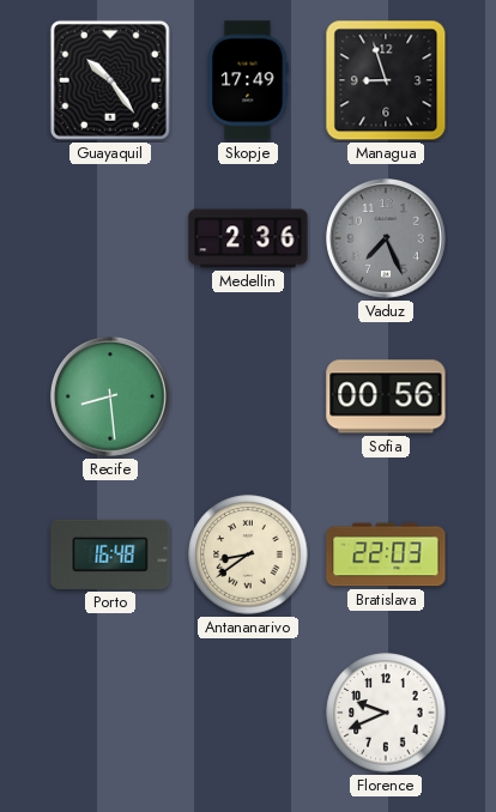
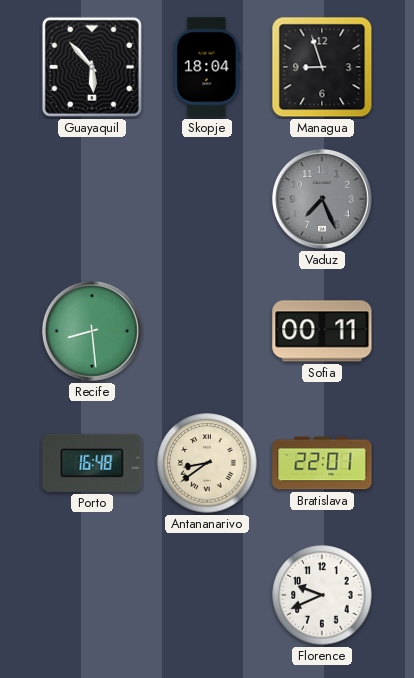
Guayaquil: 10:24 -> 5:53
Skopje: 17:49 -> 18:04
Medellin: 2:36 -> none
Sofia: 00:56 -> 00:11
Bratislava: 22:03 -> 22:01
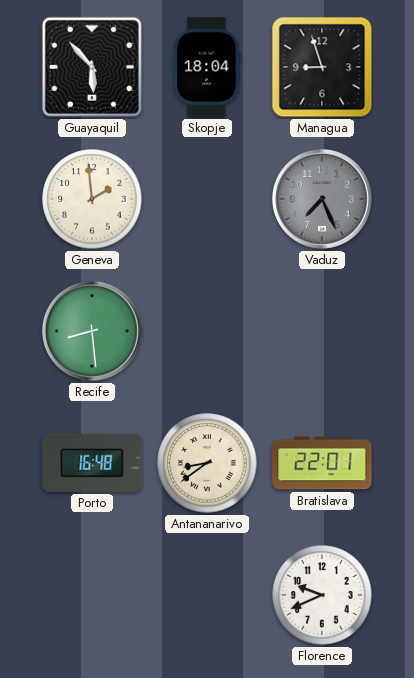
Geneva: none -> 1:59
Sofia: 00:11 -> none
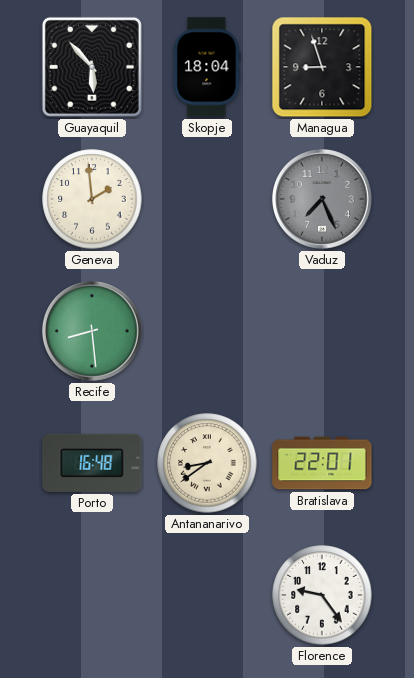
Florence: 9:41 -> 9:24
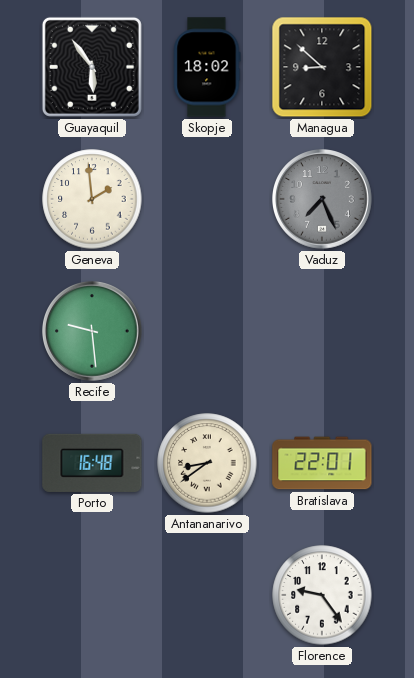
Guayaquil: 5:53 -> 5:54
Skopje: 18:04 -> 18:02
Managua: 8:57 -> 8:52
Recife: 8:29 -> 9:29
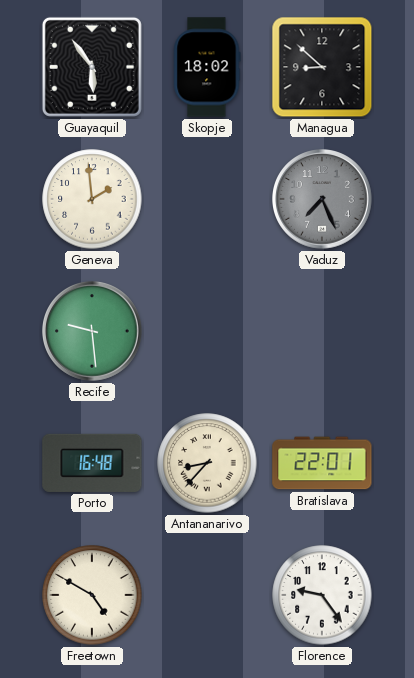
Antananarivo: 8:39 -> 8:37
Freetown: none -> 4:50
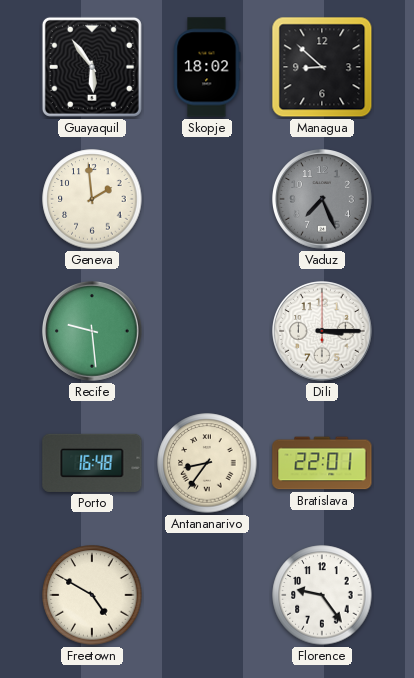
Dili: none -> 3:15
Antananarivo: 8:37 -> 8:36
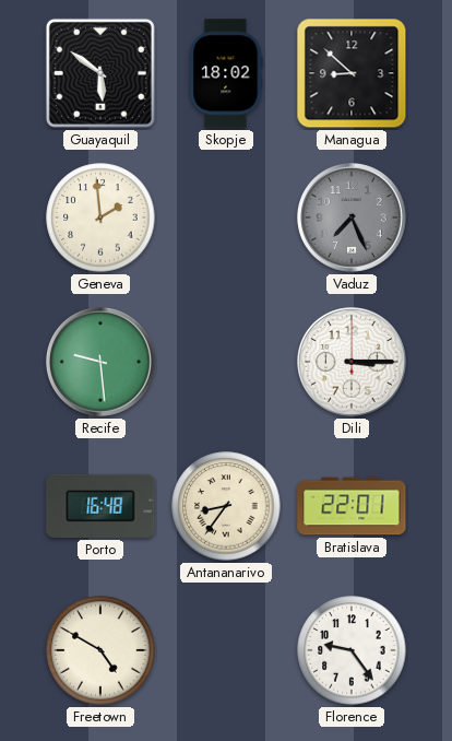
Guayaquil: 5:54 -> 5:51
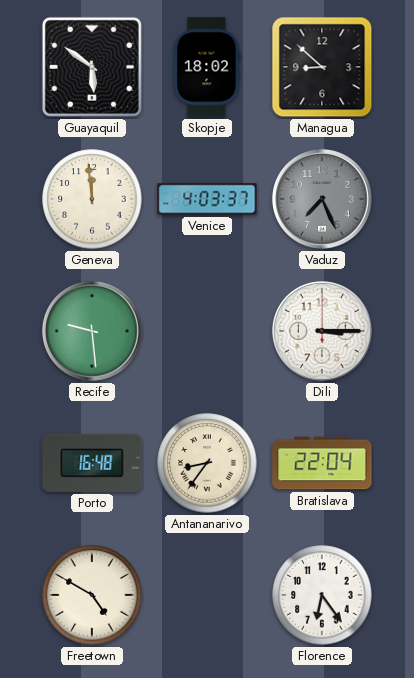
Geneva: 1:59 -> 11:59
Venice: none -> 4:03
Bratislava: 22:01 -> 22:04
Florence: 9:24 -> 6:24
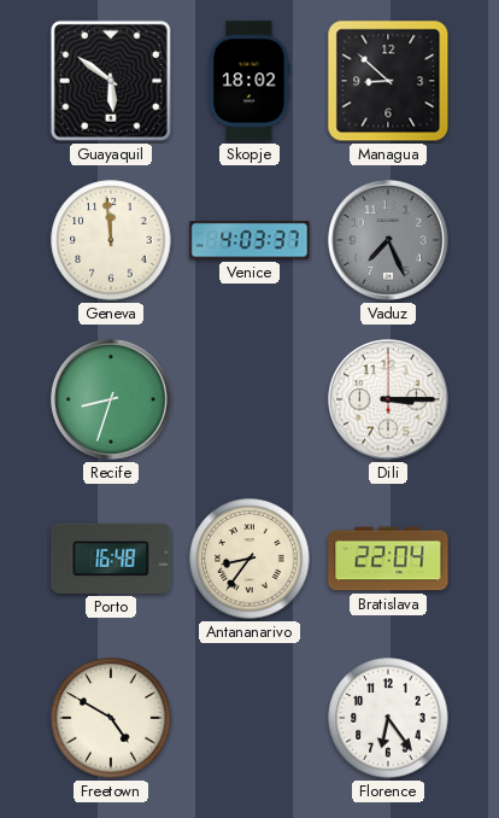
Recife: 9:29 -> 8:33
